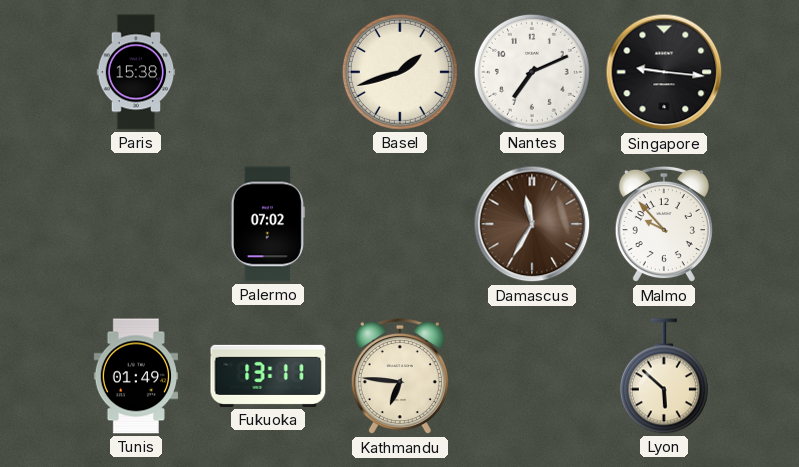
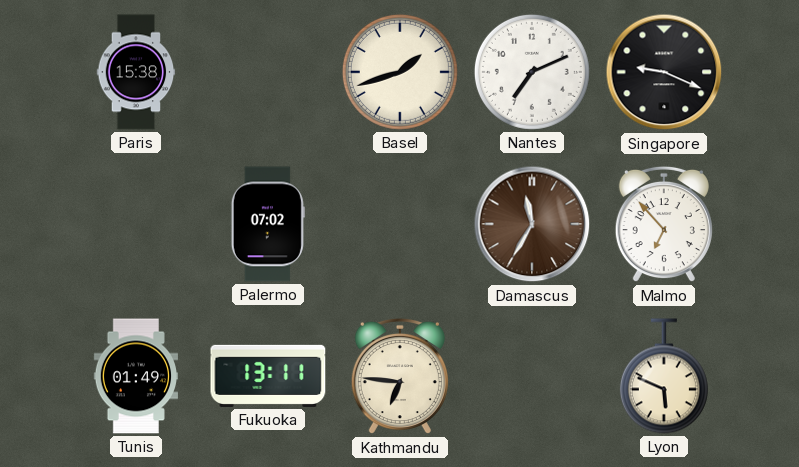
Singapore: 9:16 -> 9:19
Malmo: 9:53 -> 6:53
Lyon: 5:52 -> 5:49
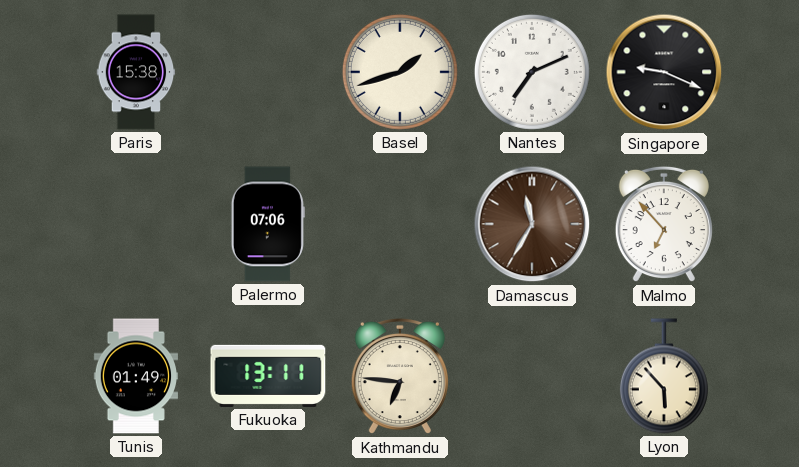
Palermo: 07:02 -> 07:06
Lyon: 5:49 -> 5:53
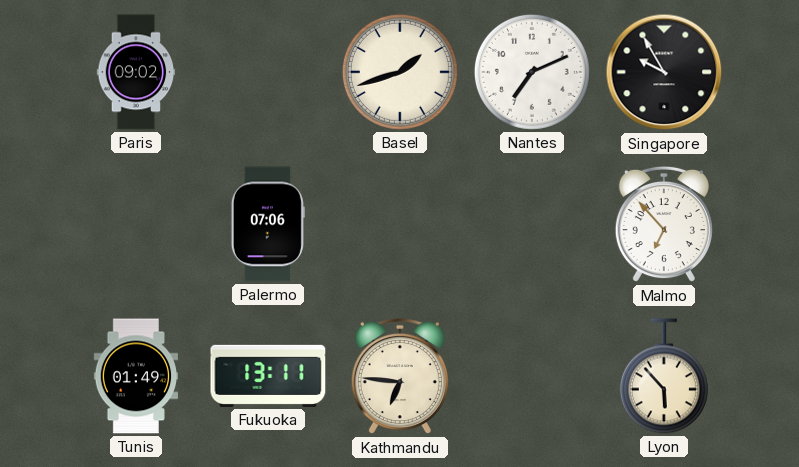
Paris: 15:38 -> 09:02
Singapore: 9:19 -> 9:55
Damascus: 11:35 -> none
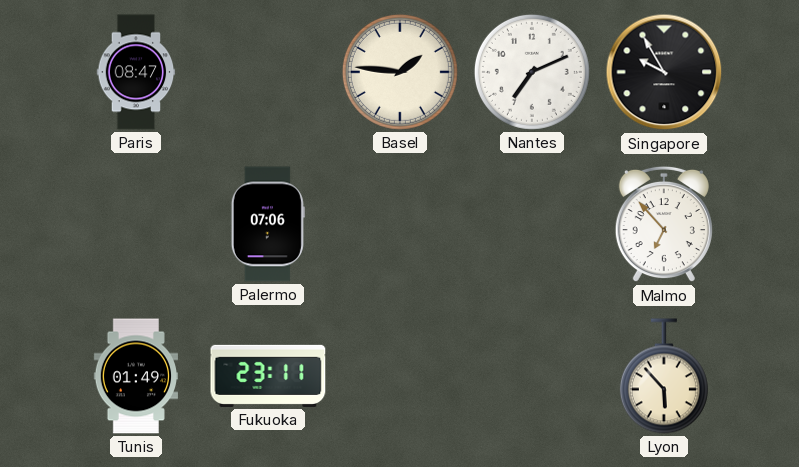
Paris: 09:02 -> 08:47
Basel: 1:42 -> 1:46
Fukuoka: 13:11 -> 23:11
Kathmandu: 6:46 -> none
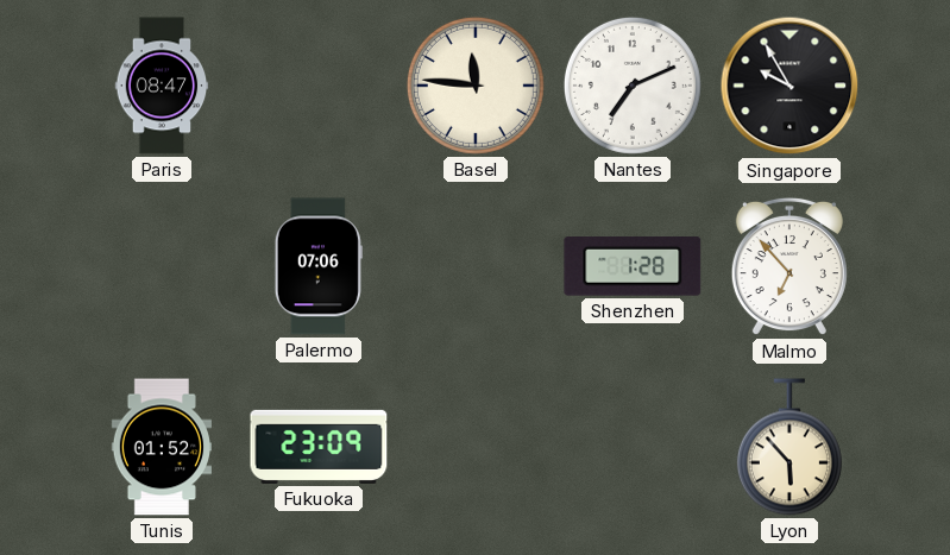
Basel: 1:46 -> 11:46
Shenzhen: none -> 1:28
Tunis: 01:49 -> 01:52
Fukuoka: 23:11 -> 23:09
